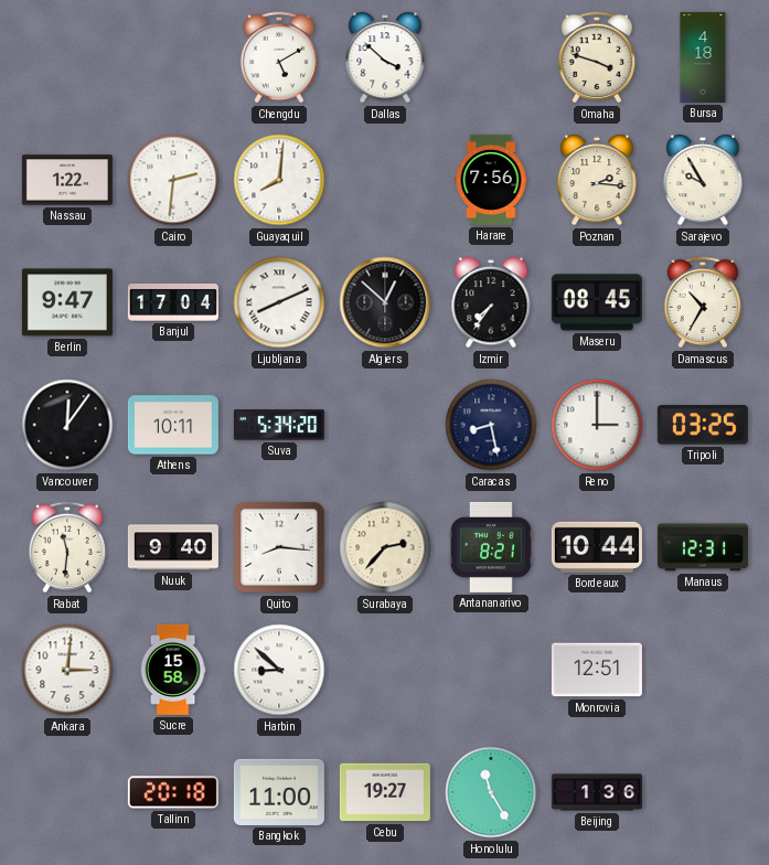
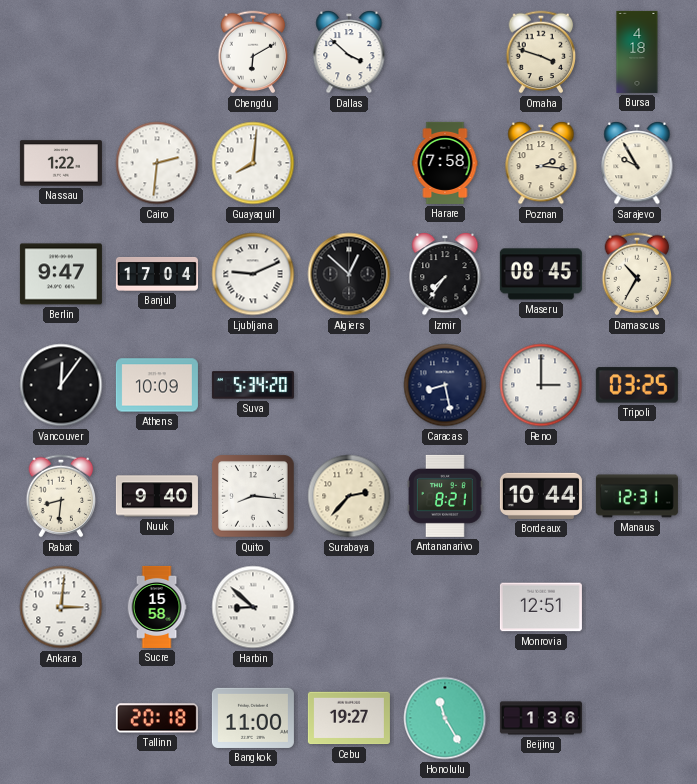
Chengdu: 5:10 -> 6:10
Harare: 7:56 -> 7:58
Ljubljana: 8:11 -> 9:11
Athens: 10:11 -> 10:09
Rabat: 11:31 -> 8:31
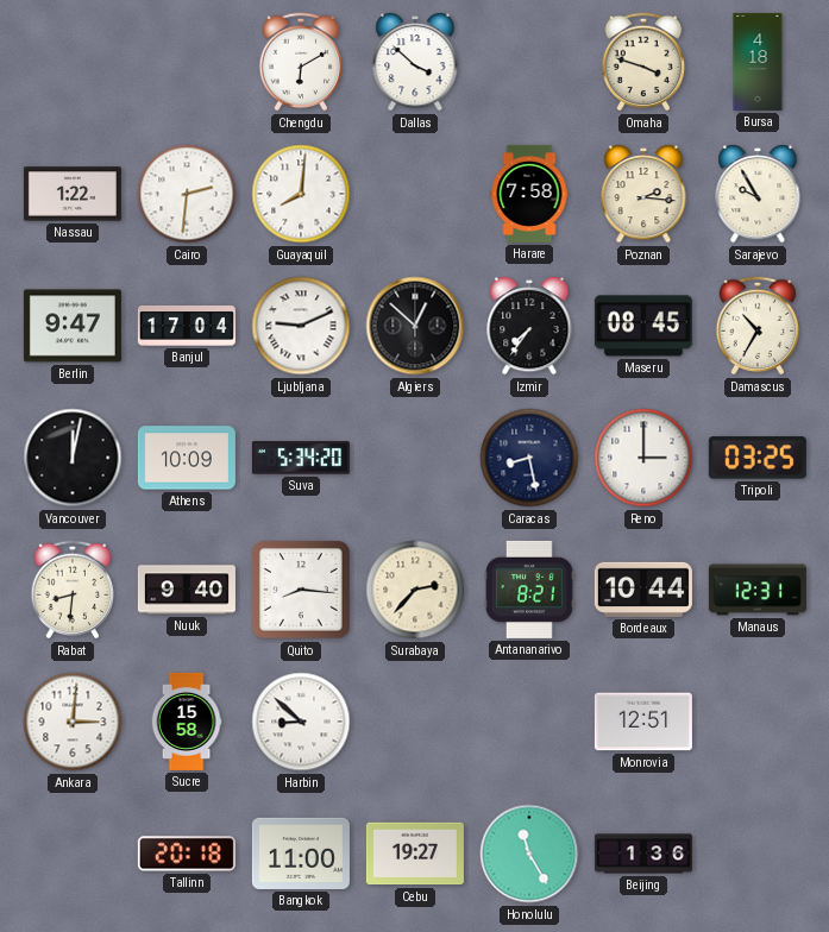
Vancouver: 12:06 -> 12:02
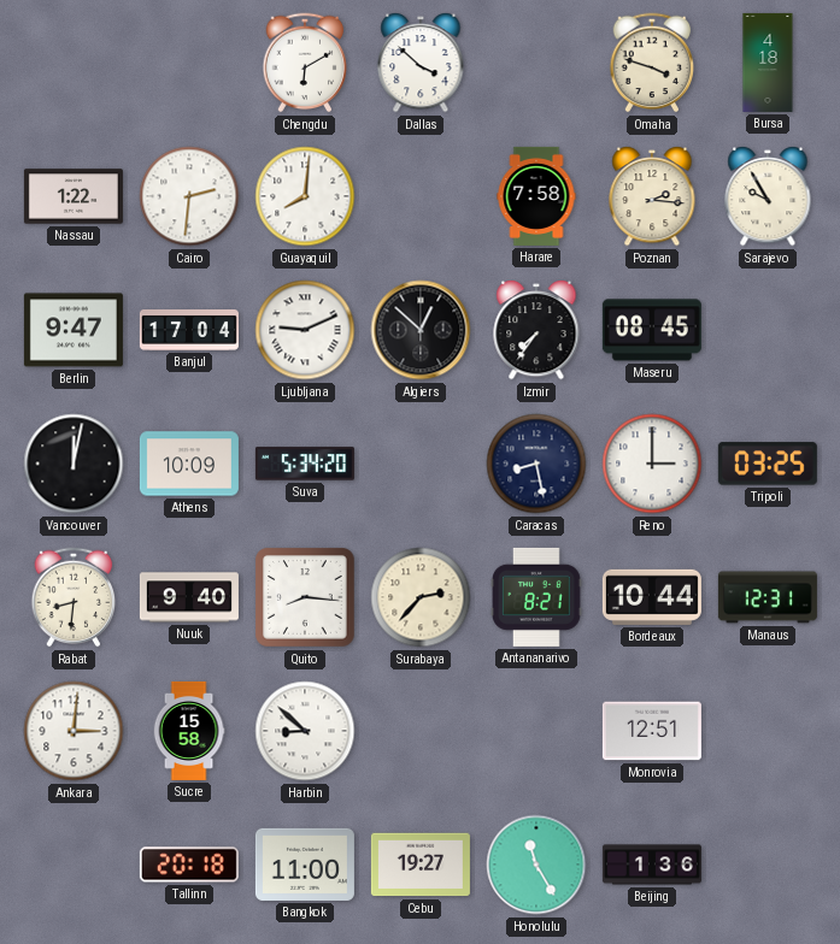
Damascus: 10:35 -> none
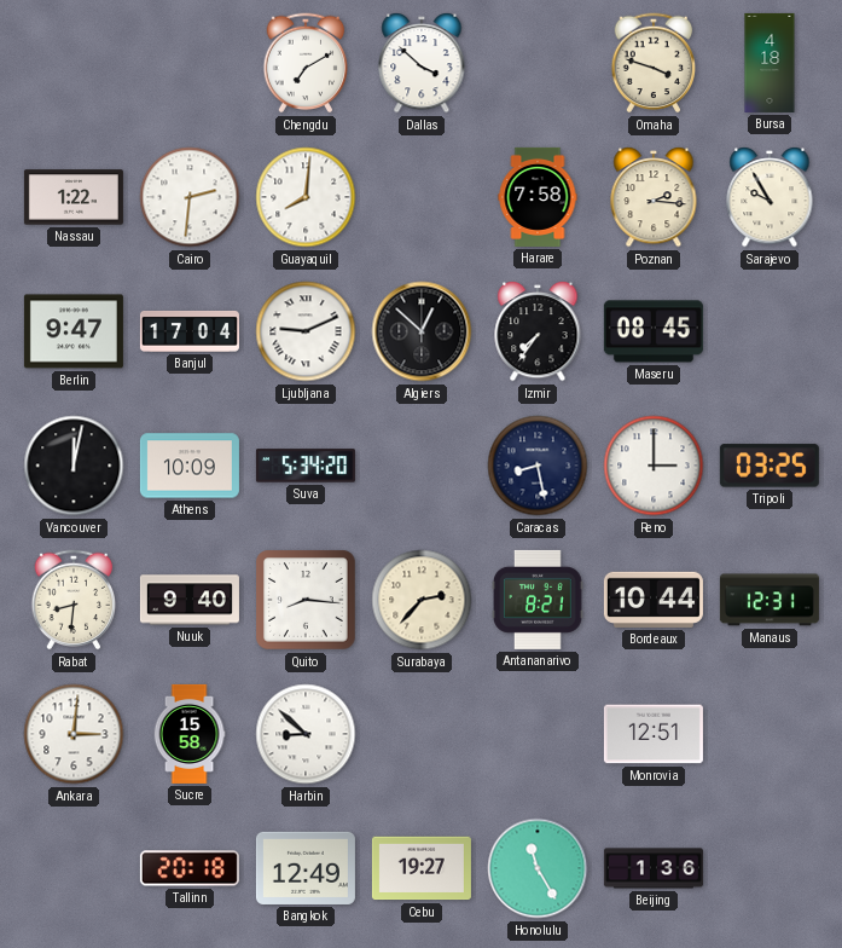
Chengdu: 6:10 -> 7:10
Bangkok: 11:00 -> 12:49
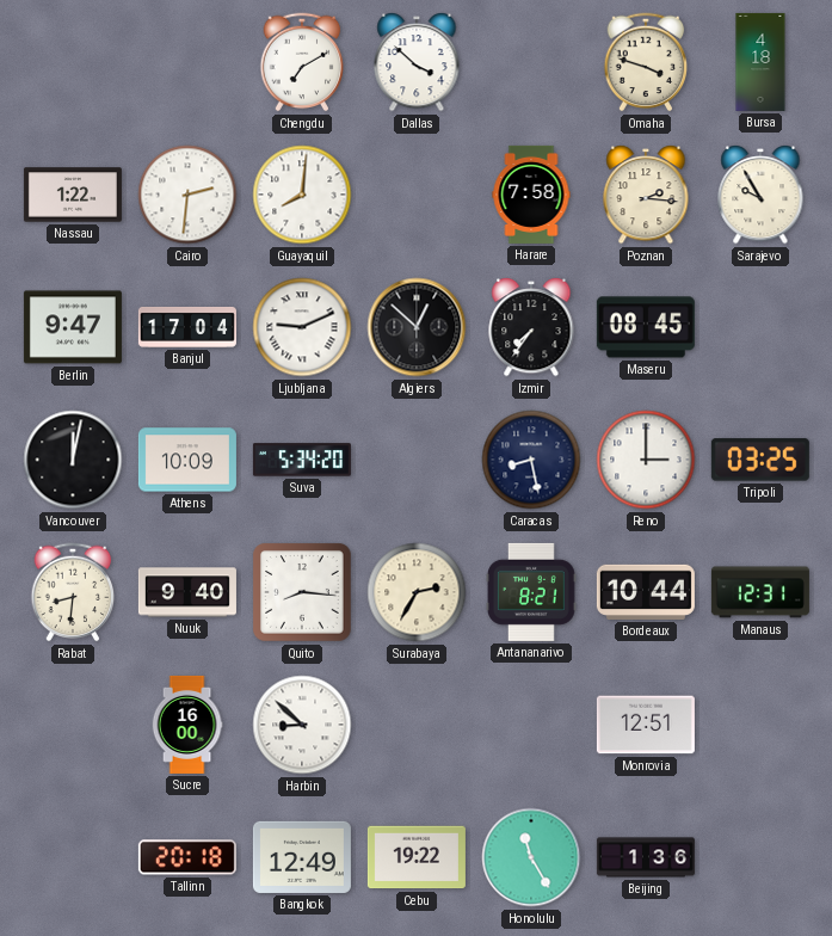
Surabaya: 2:37 -> 2:35
Ankara: 3:01 -> none
Sucre: 15:58 -> 16:00
Cebu: 19:27 -> 19:22
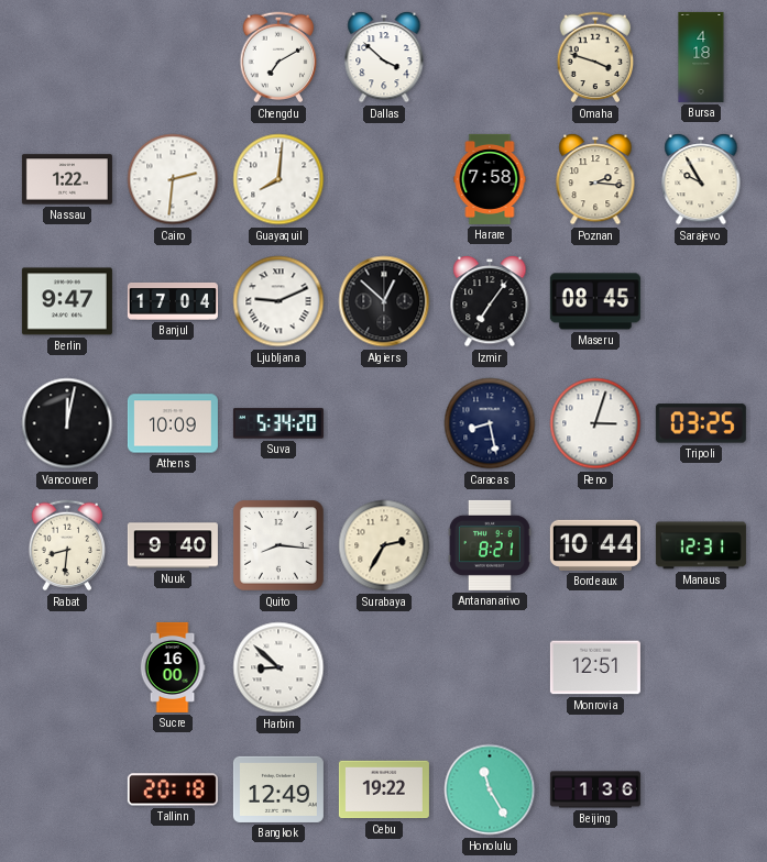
Izmir: 7:36 -> 7:06
Reno: 3:00 -> 3:03
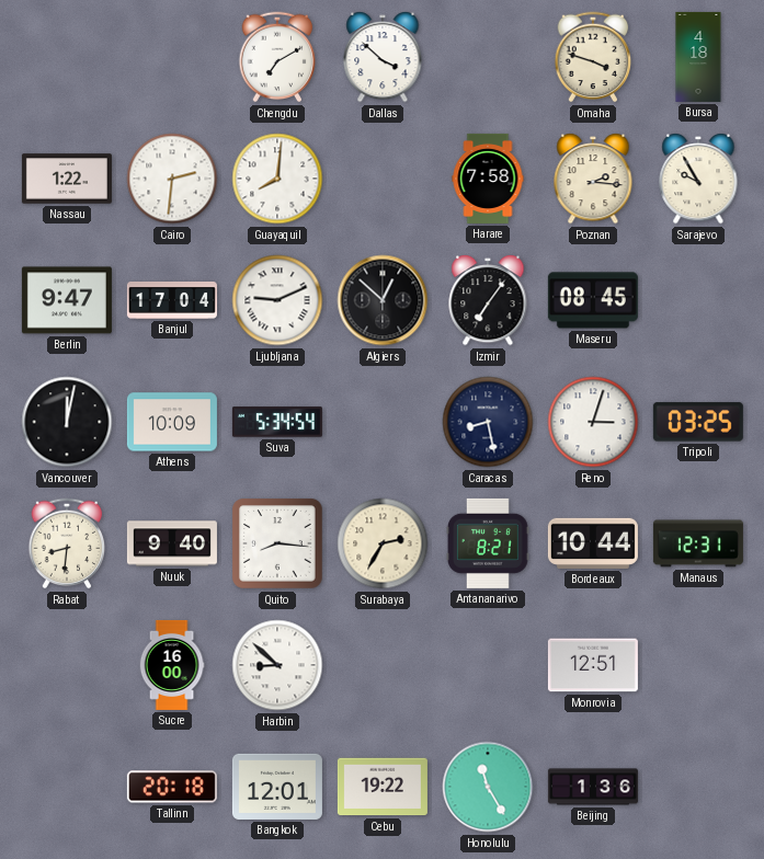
Suva: 5:34:20 -> 5:34:54
Bangkok: 12:49 -> 12:01
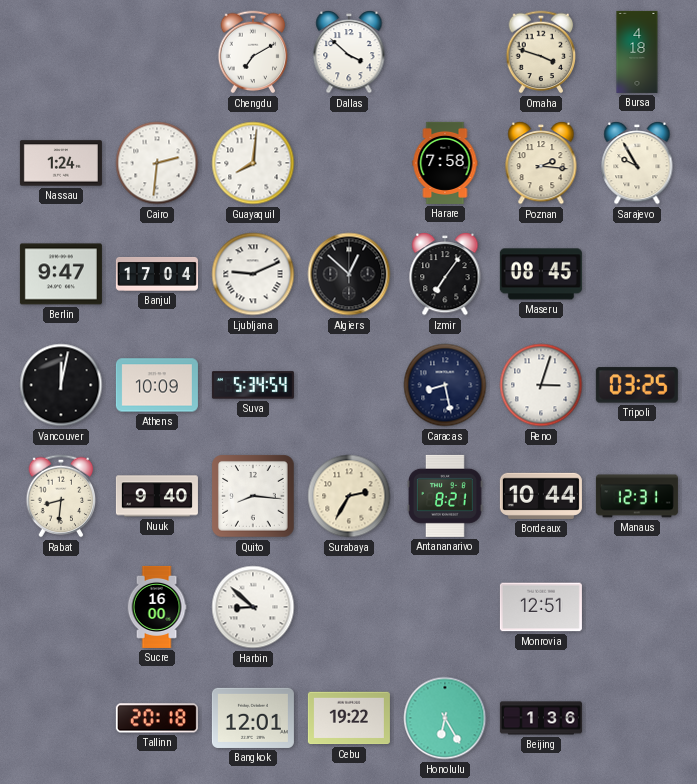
Nassau: 1:22 -> 1:24
Honolulu: 11:25 -> 6:25
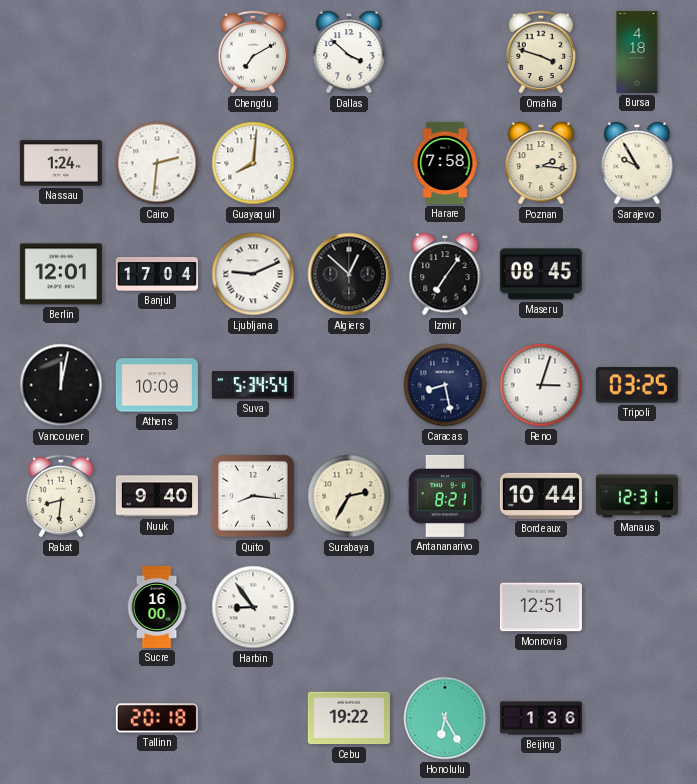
Berlin: 9:47 -> 12:01
Harbin: 8:52 -> 8:54
Bangkok: 12:01 -> none
